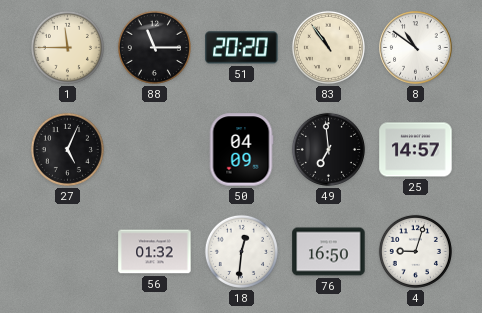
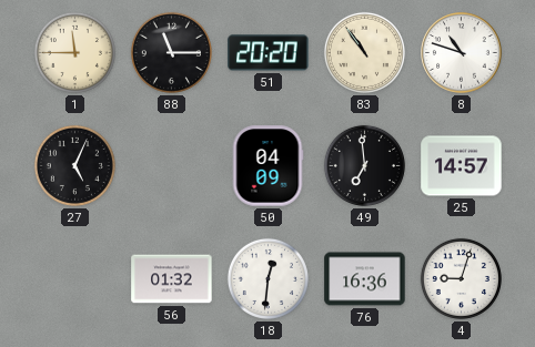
8: 10:51 -> 10:48
76: 16:50 -> 16:36
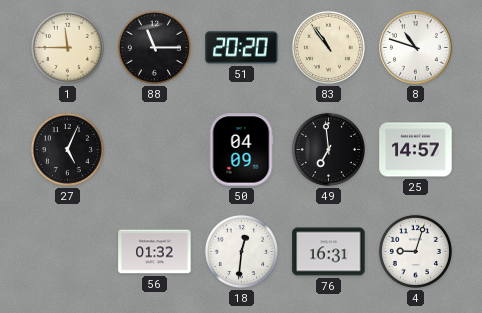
76: 16:36 -> 16:31
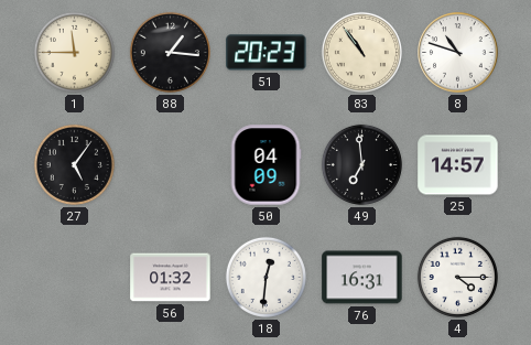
88: 11:15 -> 1:16
51: 20:20 -> 20:23
27: 5:04 -> 5:06
4: 9:03 -> 4:15
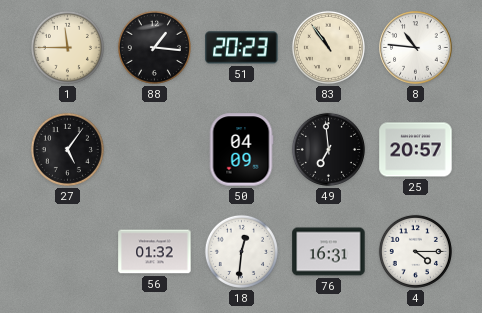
8: 10:48 -> 10:46
25: 14:57 -> 20:57
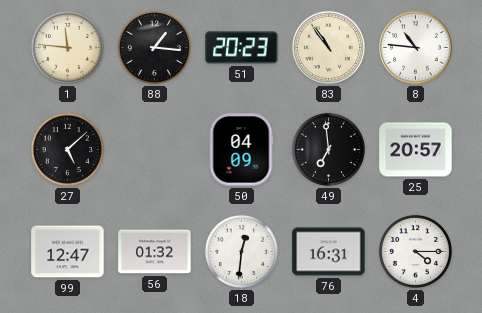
1: 11:45 -> 11:46
27: 5:06 -> 5:08
99: none -> 12:47
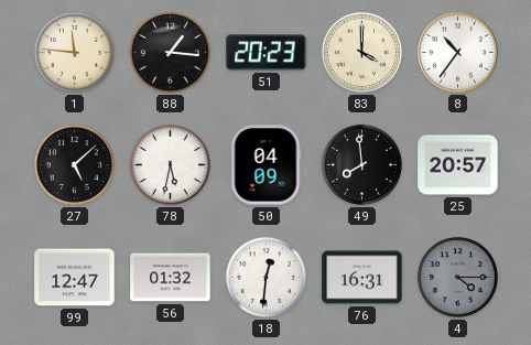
83: 10:54 -> 4:00
8: 10:46 -> 10:36
78: none -> 5:32
49: 6:59 -> 7:59
4 dial: white -> grey
